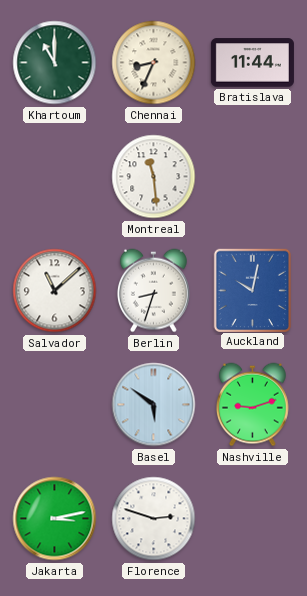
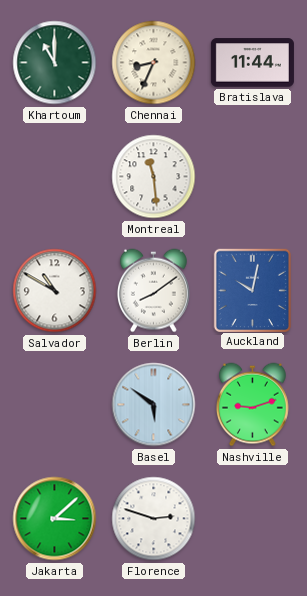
Salvador: 11:08 -> 10:50
Berlin: 8:33 -> 8:09
Jakarta: 3:13 -> 3:08
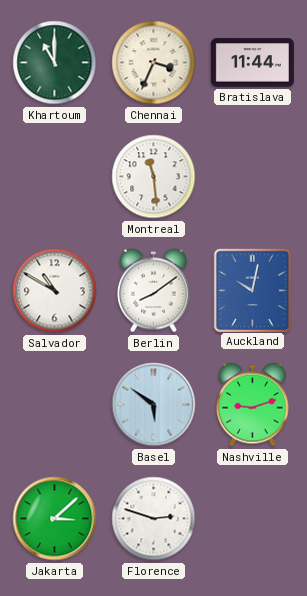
Chennai: 8:34 -> 3:34
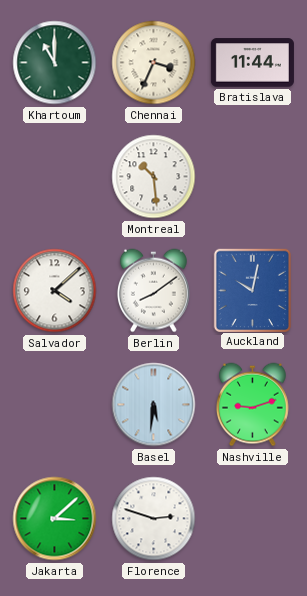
Montreal: 11:29 -> 10:29
Salvador: 10:50 -> 4:08
Basel: 5:51 -> 5:31
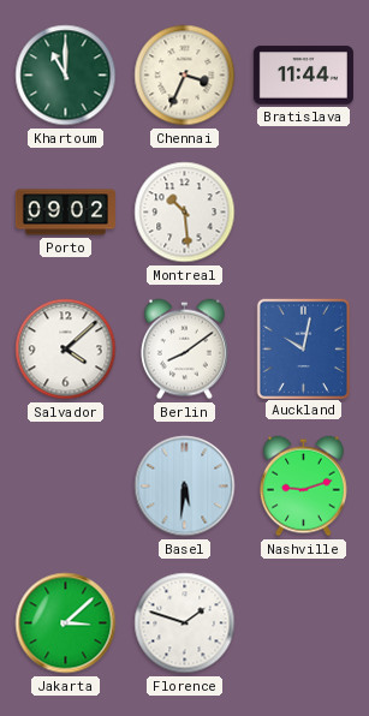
Porto: none -> 09:02
Florence: 2:48 -> 1:48
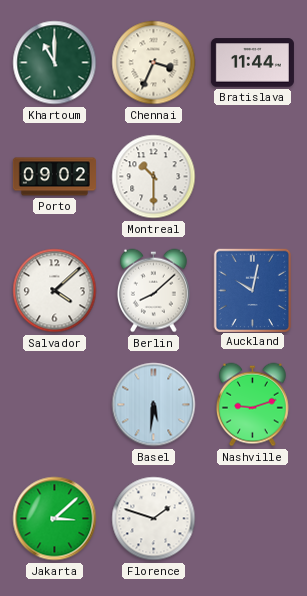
Montreal: 10:29 -> 10:30
Berlin: 8:09 -> 8:08
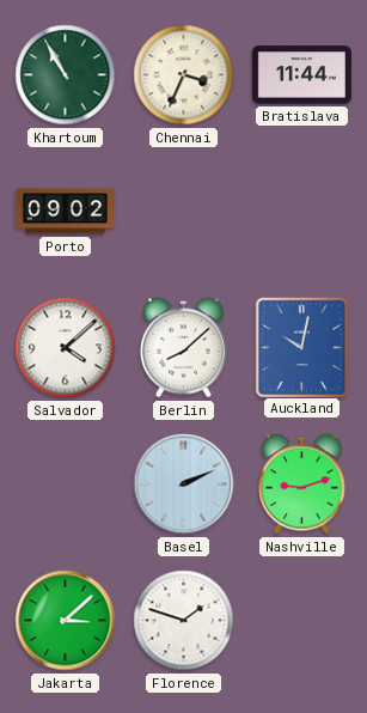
Khartoum: 11:00 -> 10:55
Montreal: 10:30 -> none
Basel: 5:31 -> 2:11
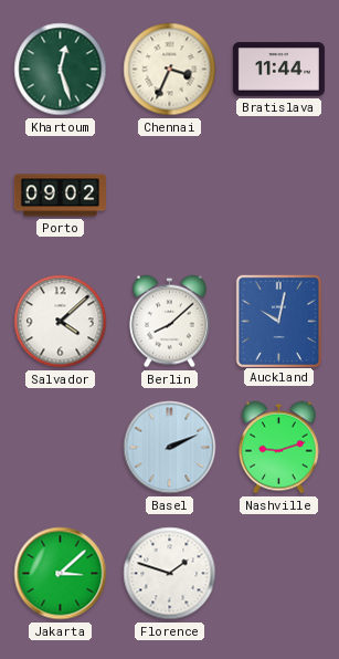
Khartoum: 10:55 -> 12:27
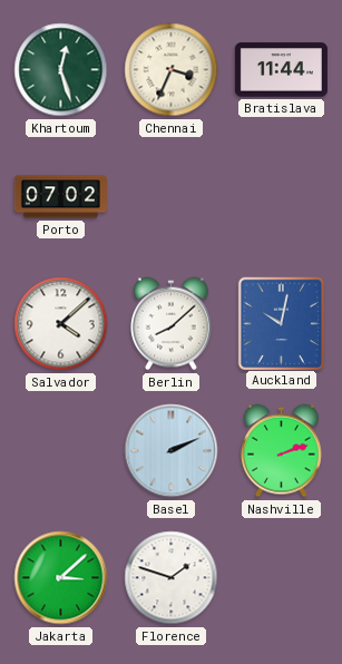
Porto: 09:02 -> 07:02
Nashville: 9:12 -> 2:12
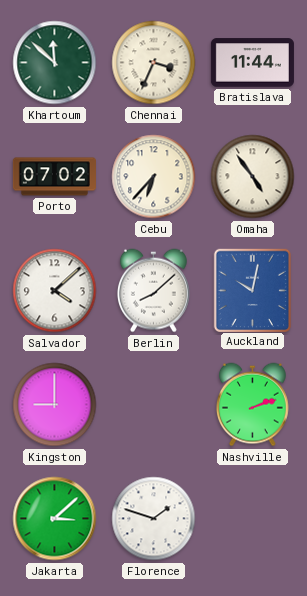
Khartoum: 12:27 -> 11:52
Cebu: none -> 6:37
Omaha: none -> 4:54
Kingston: none -> 9:00
Basel: 2:11 -> none
